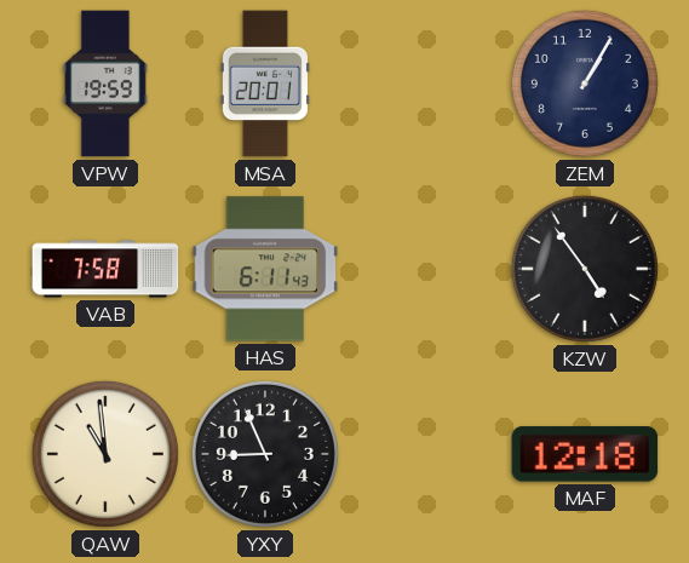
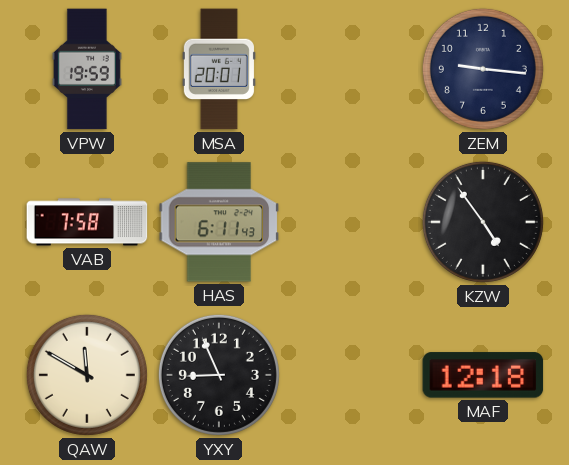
ZEM: 1:05 -> 9:16
QAW: 10:59 -> 11:50
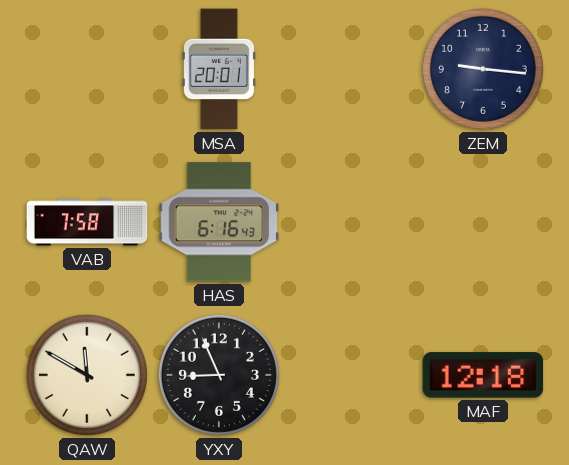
VPW: 19:59 -> none
HAS: 6:11 -> 6:16
KZW: 4:54 -> none
